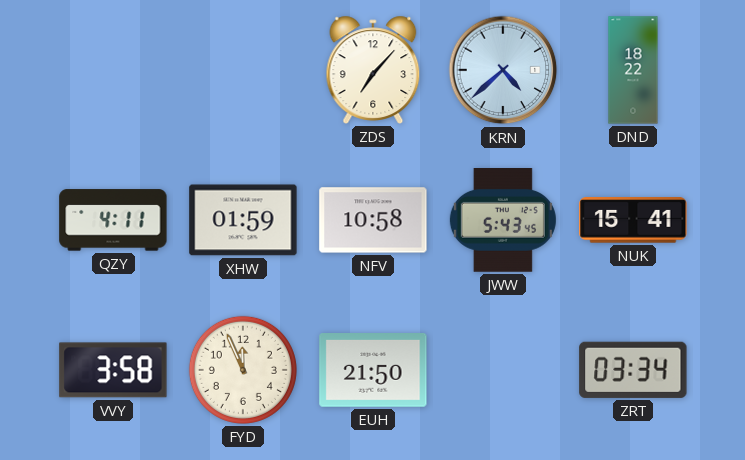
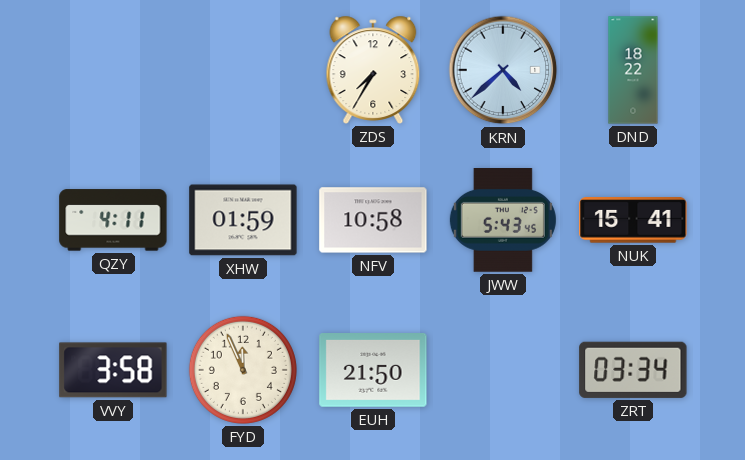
ZDS: 7:07 -> 7:35
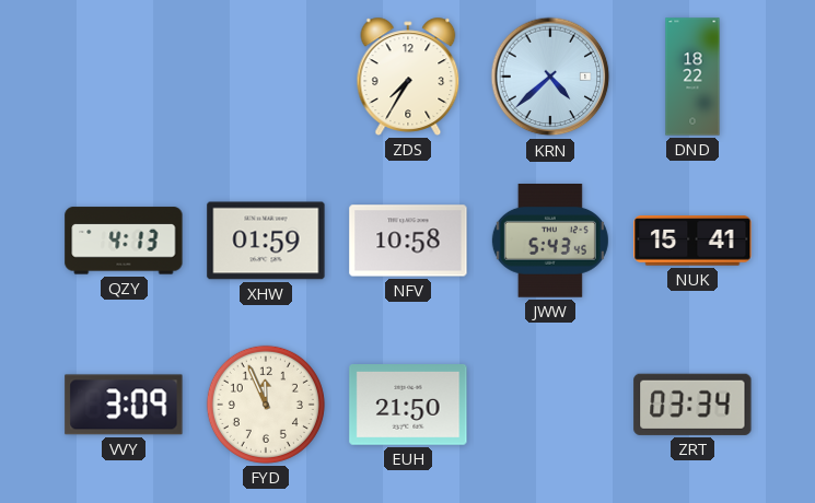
QZY: 4:11 -> 4:13
VVY: 3:58 -> 3:09
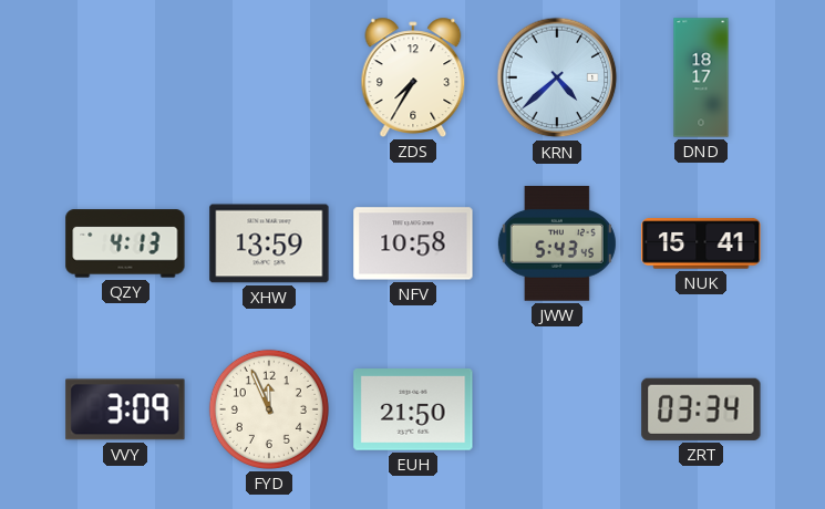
DND: 18:22 -> 18:17
XHW: 01:59 -> 13:59
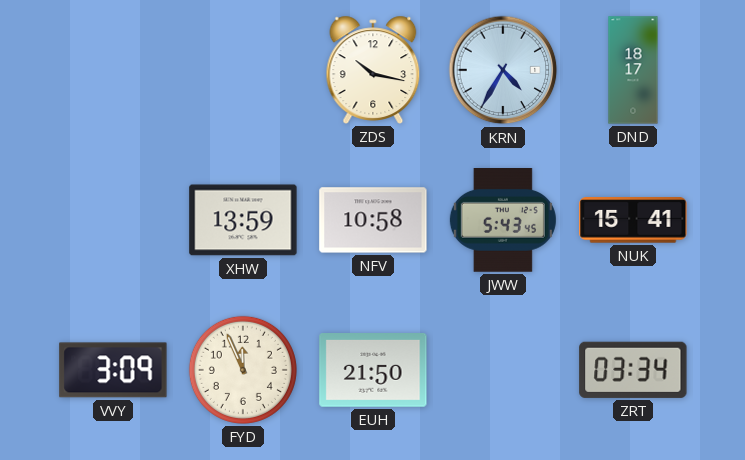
ZDS: 7:35 -> 10:17
KRN: 4:38 -> 4:35
QZY: 4:13 -> none
